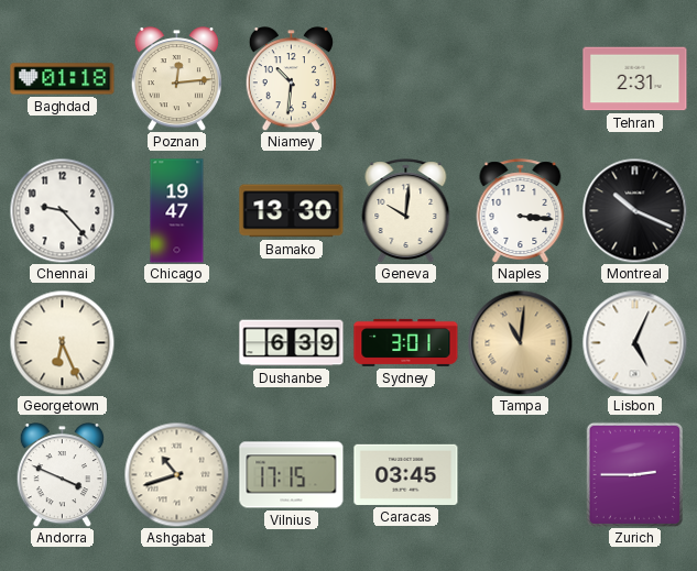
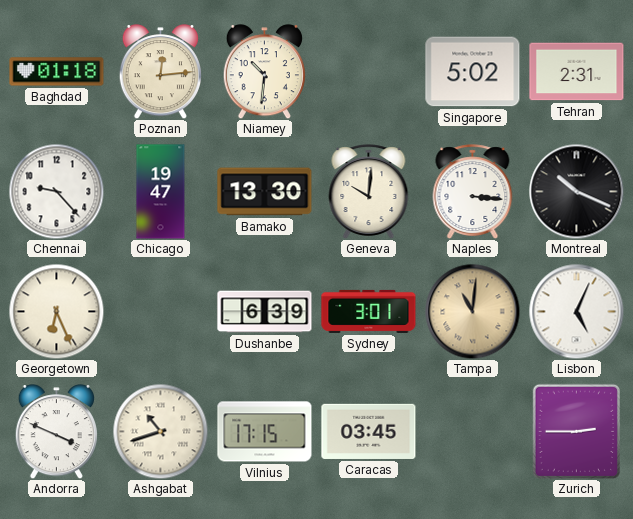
Singapore: none -> 5:02
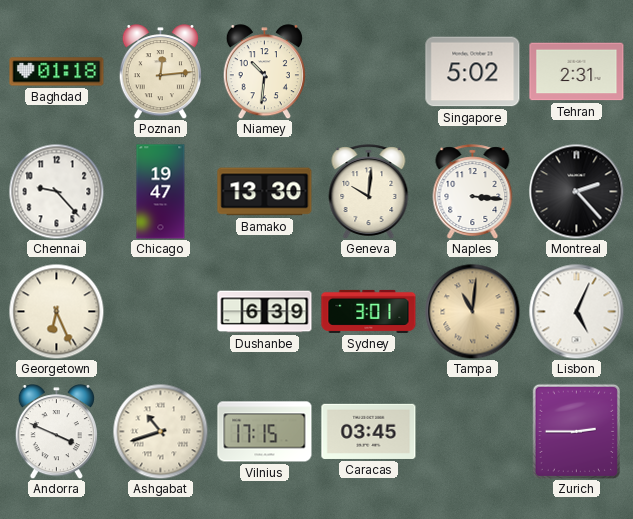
Montreal: 10:19 -> 2:23
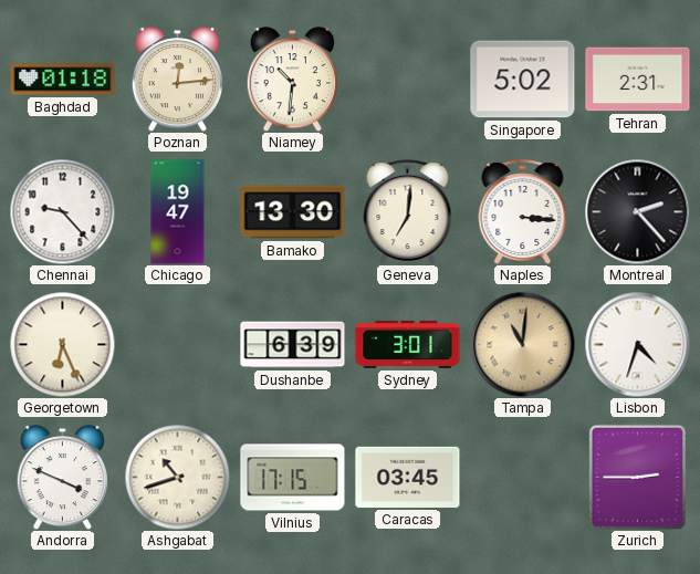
Geneva: 10:01 -> 7:01
Lisbon: 5:04 -> 4:33
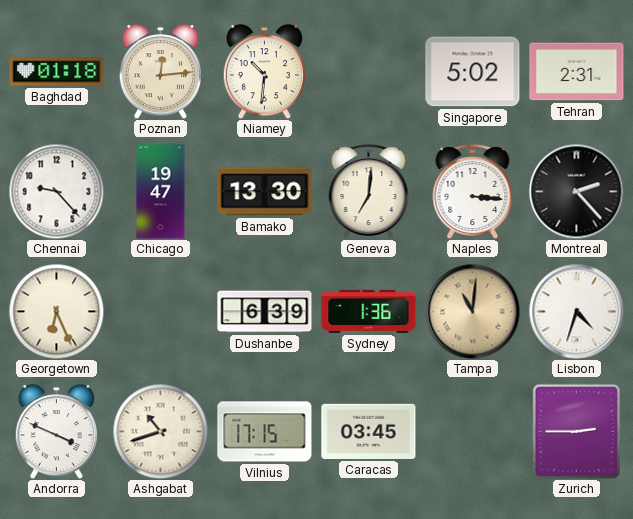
Sydney: 3:01 -> 1:36
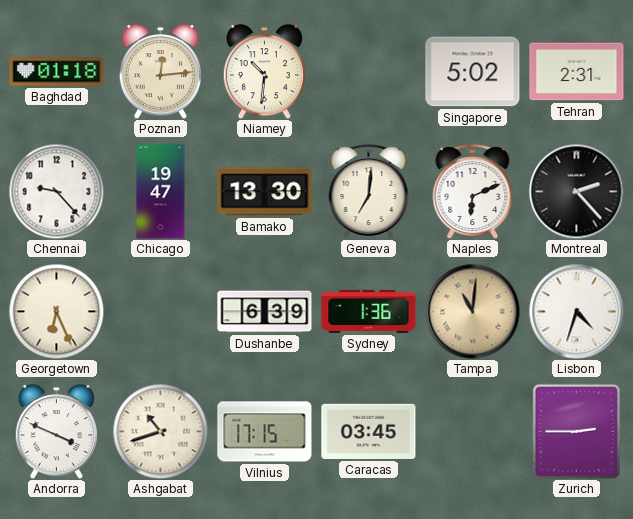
Naples: 3:16 -> 6:11
